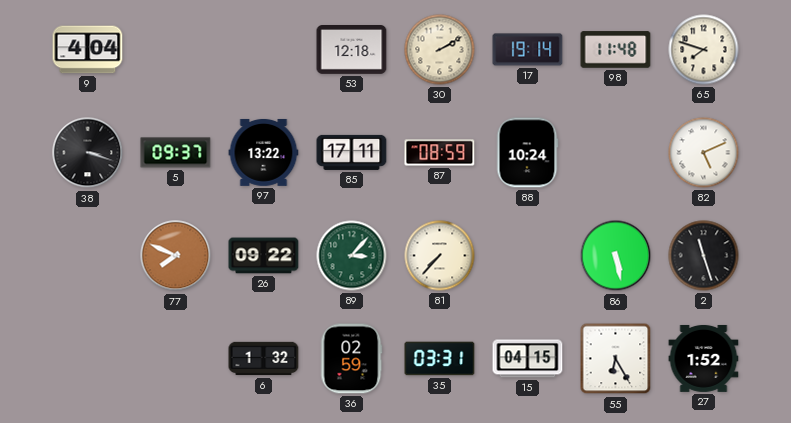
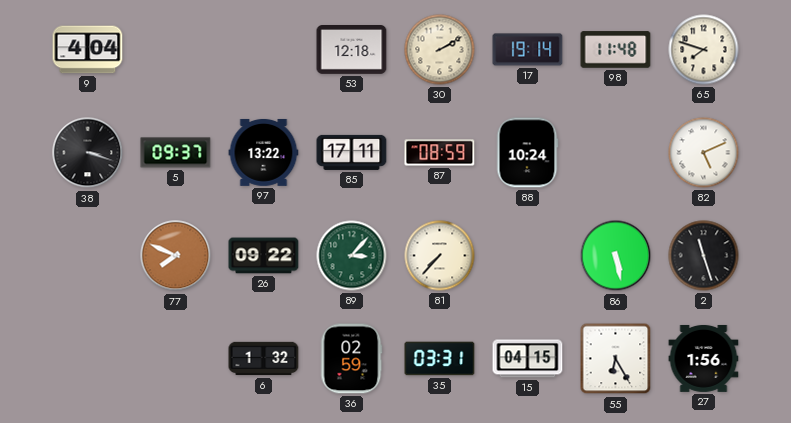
27: 1:52 -> 1:56
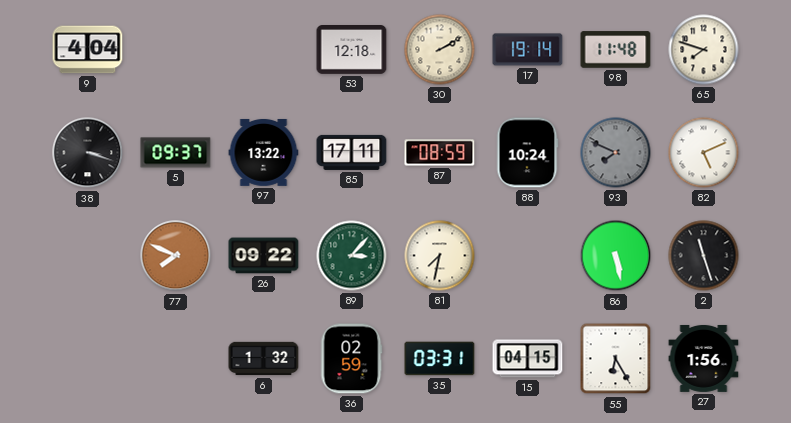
93: none -> 7:49
81: 7:37 -> 7:32
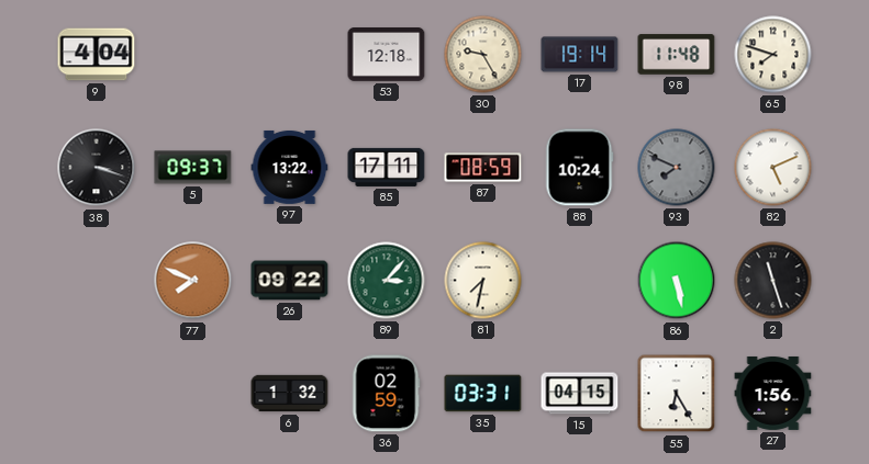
30: 2:10 -> 9:25
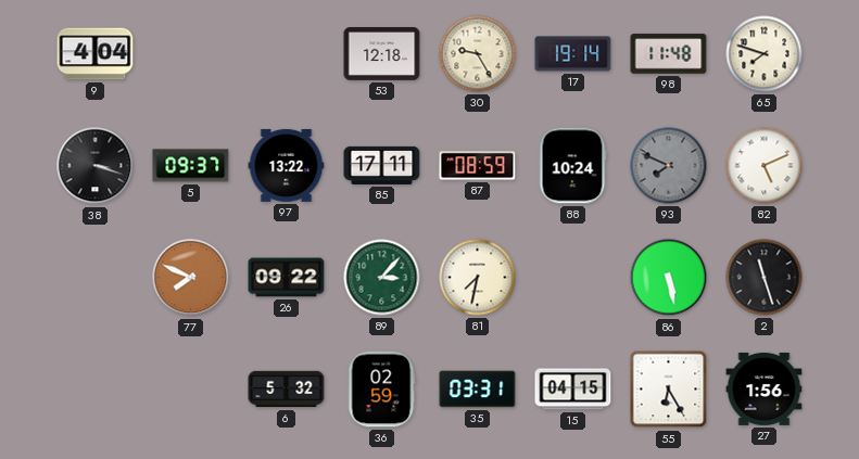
6: 1:32 -> 5:32
